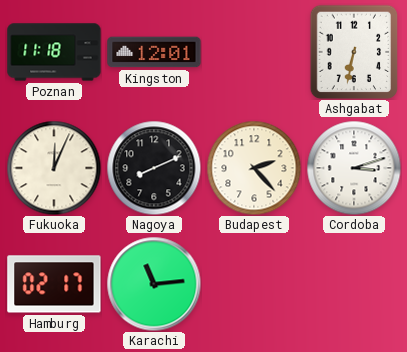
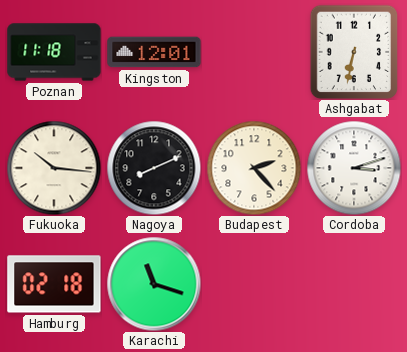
Fukuoka: 12:04 -> 10:16
Hamburg: 02:17 -> 02:18
Karachi: 11:14 -> 11:18
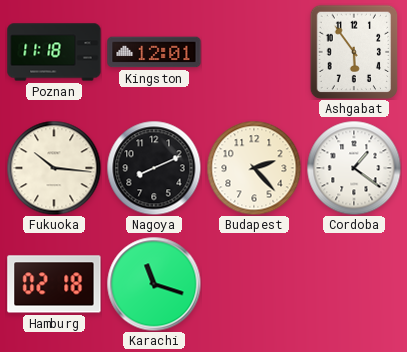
Ashgabat: 6:32 -> 5:54
Cordoba: 3:12 -> 1:21
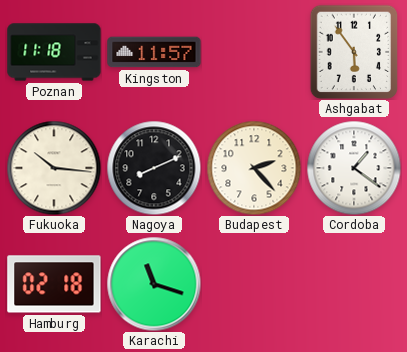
Kingston: 12:01 -> 11:57
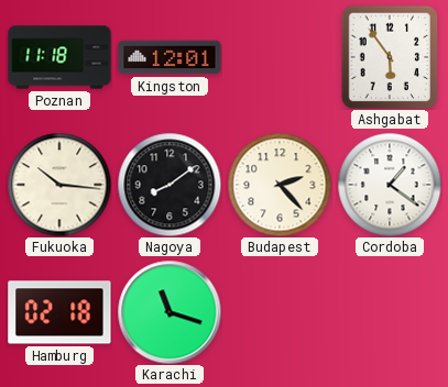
Kingston: 11:57 -> 12:01
Nagoya: 8:11 -> 8:09
